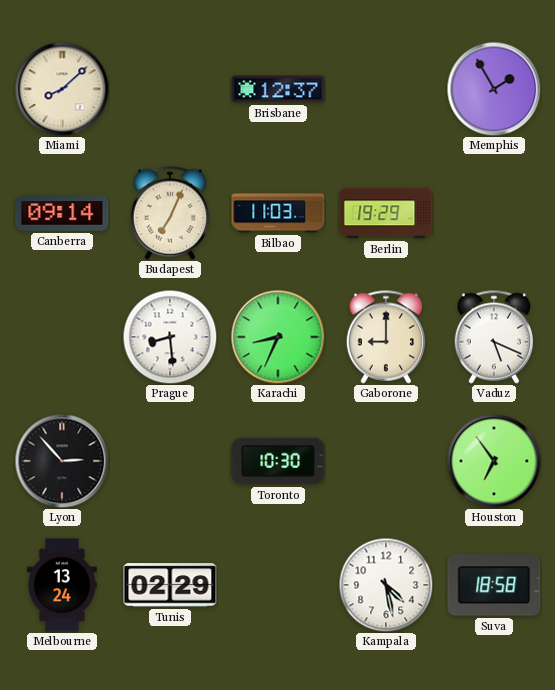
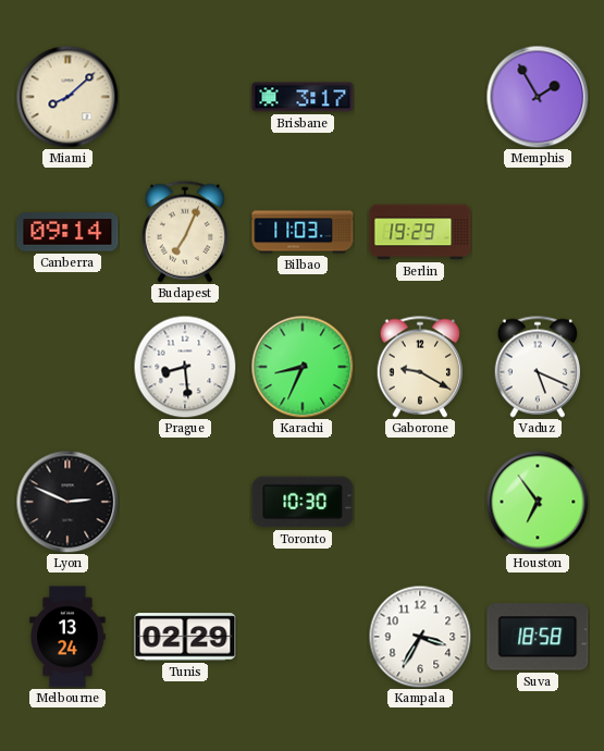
Brisbane: 12:37 -> 3:17
Gaborone: 9:00 -> 9:20
Lyon: 2:53 -> 2:49
Kampala: 4:28 -> 3:35
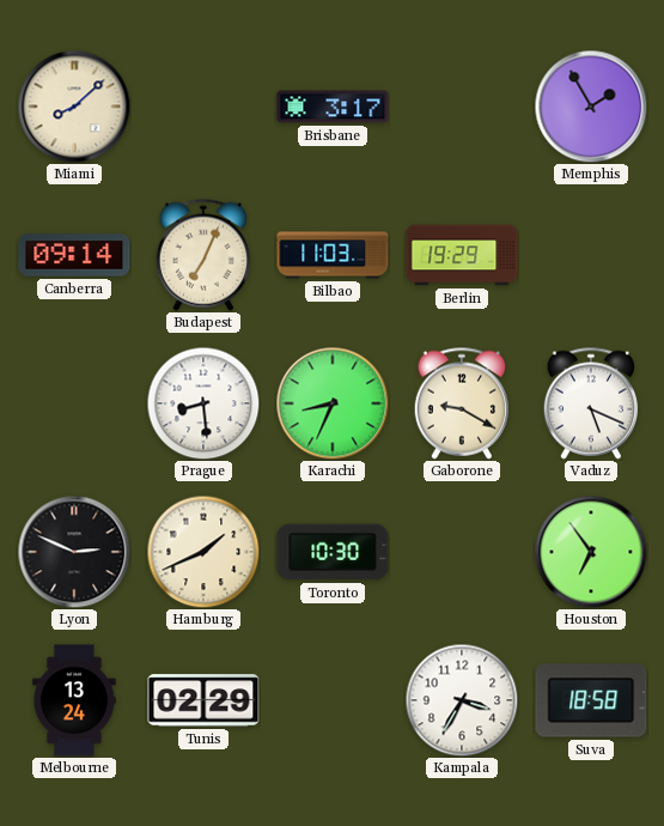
Hamburg: none -> 1:41
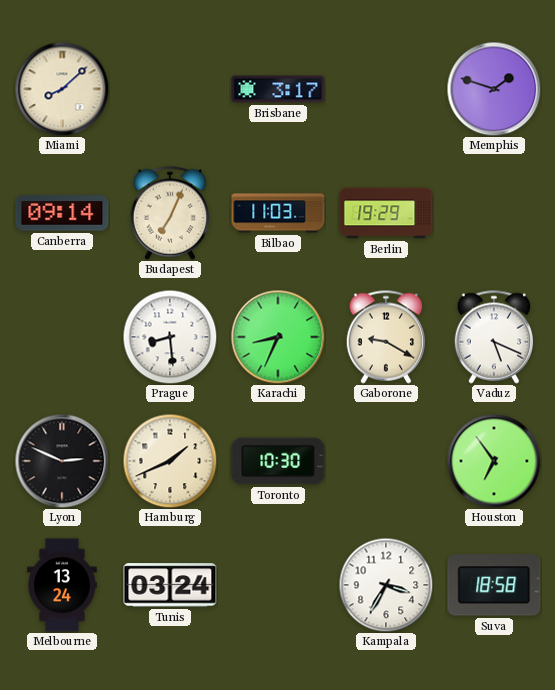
Memphis: 1:55 -> 1:48
Tunis: 02:29 -> 03:24
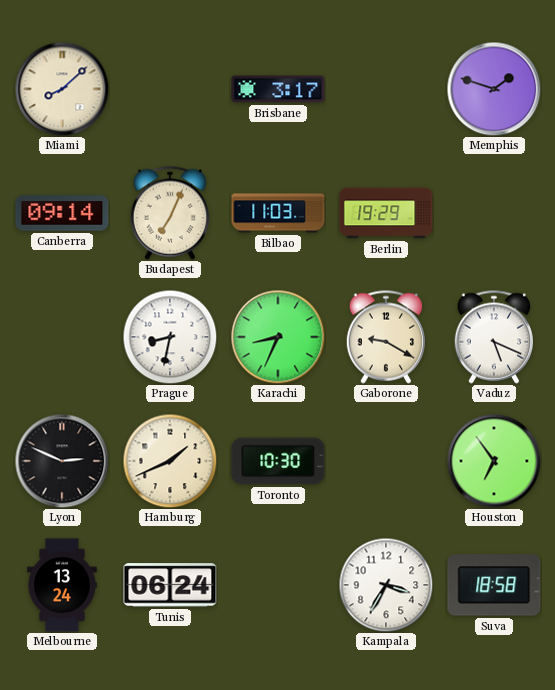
Prague: 8:29 -> 8:32
Tunis: 03:24 -> 06:24
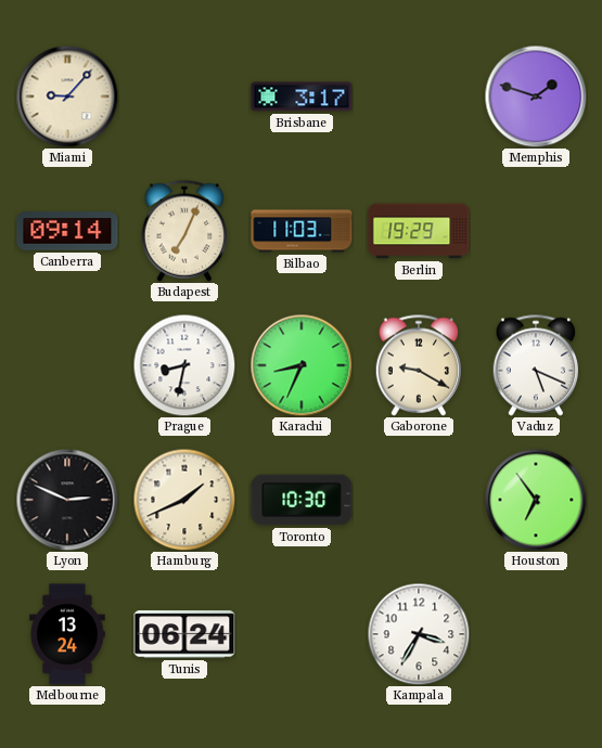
Miami: 8:08 -> 9:07
Suva: 18:58 -> none
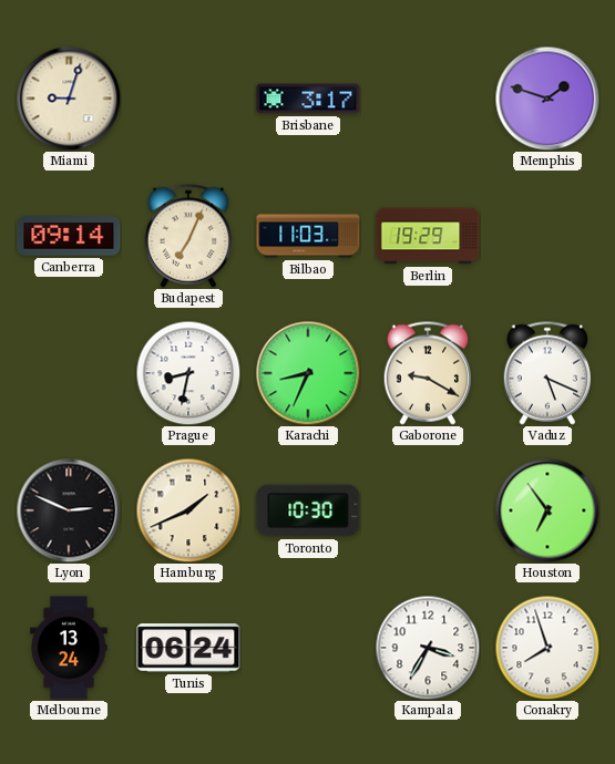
Miami: 9:07 -> 9:03
Conakry: none -> 7:57
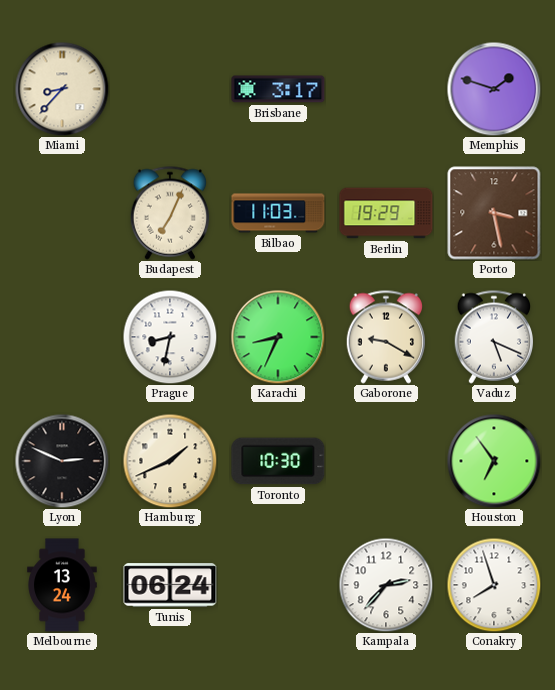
Miami: 9:03 -> 8:37
Canberra: 09:14 -> none
Porto: none -> 3:28
Kampala: 3:35 -> 2:37
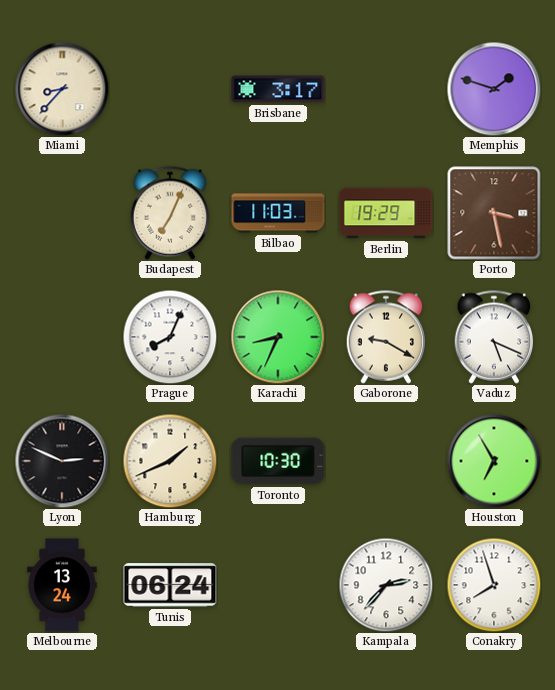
Prague: 8:32 -> 8:04
Houston: 6:54 -> 6:55
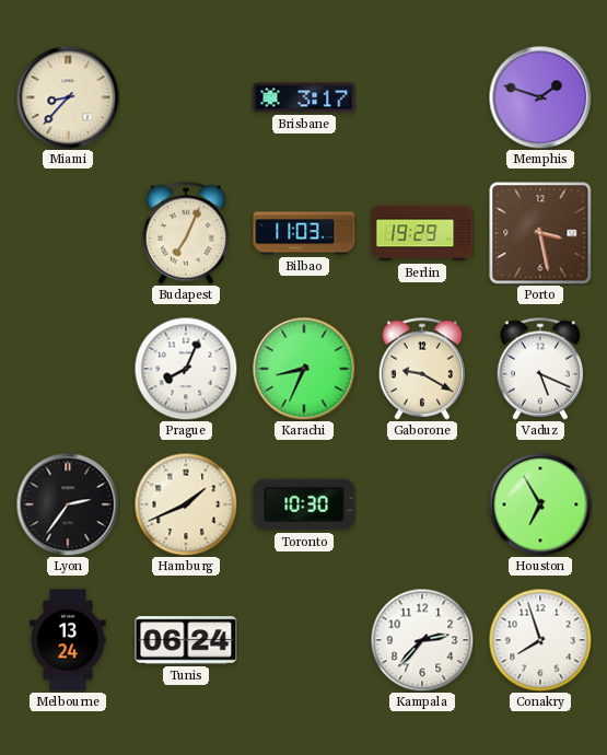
Lyon: 2:49 -> 2:36
